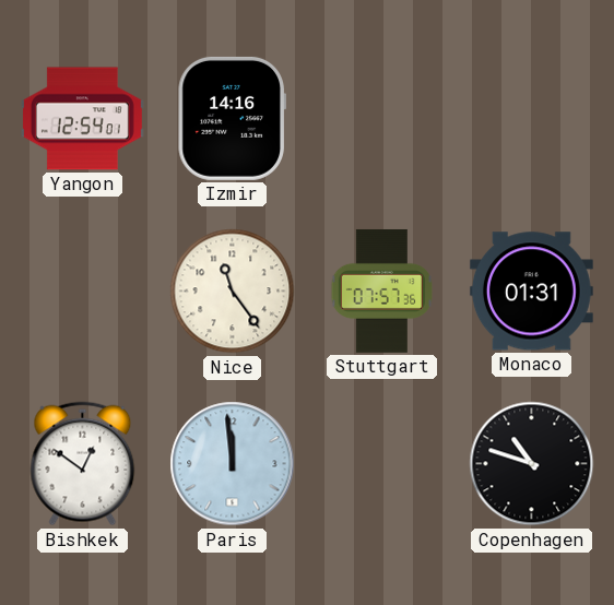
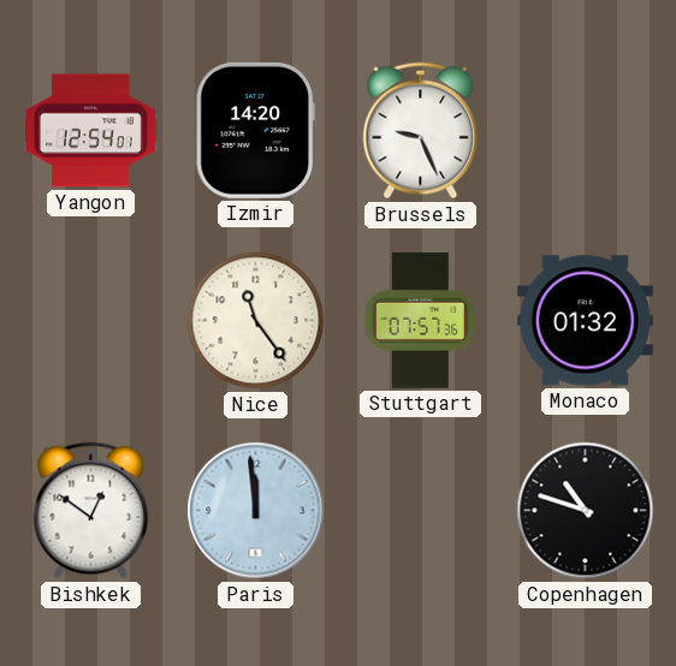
Izmir: 14:16 -> 14:20
Brussels: none -> 9:26
Monaco: 01:31 -> 01:32
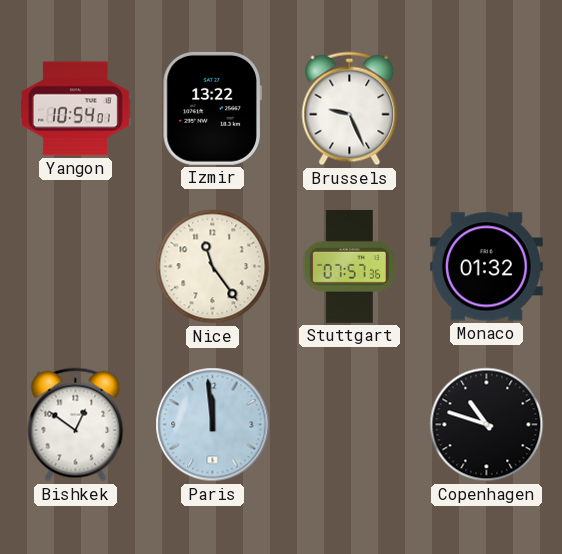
Yangon: 12:54 -> 10:54
Izmir: 14:20 -> 13:22
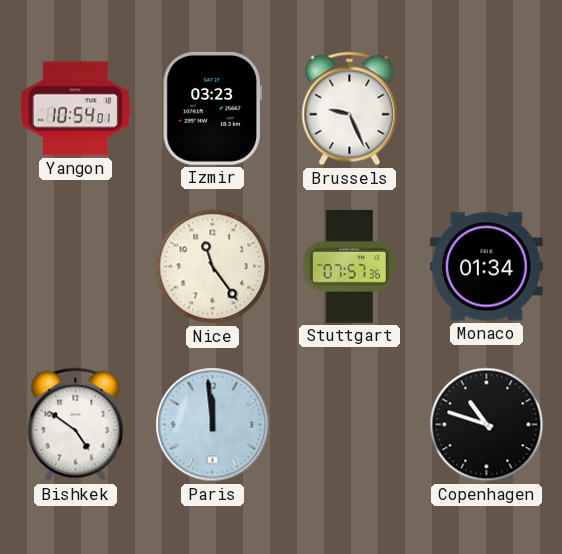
Izmir: 13:22 -> 03:23
Monaco: 01:32 -> 01:34
Bishkek: 12:51 -> 4:51
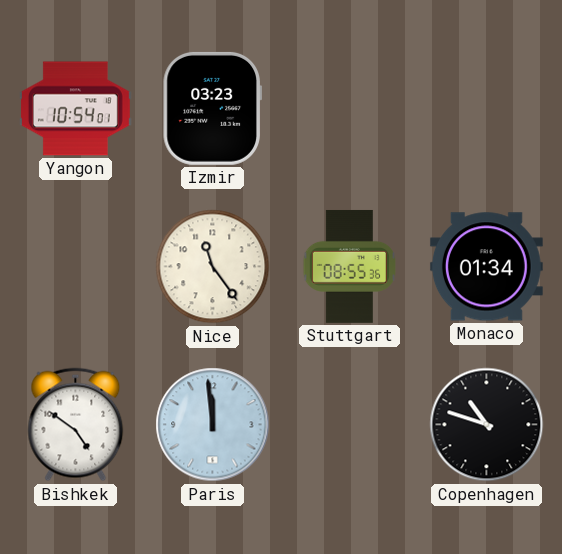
Brussels: 9:26 -> none
Stuttgart: 07:57 -> 08:55
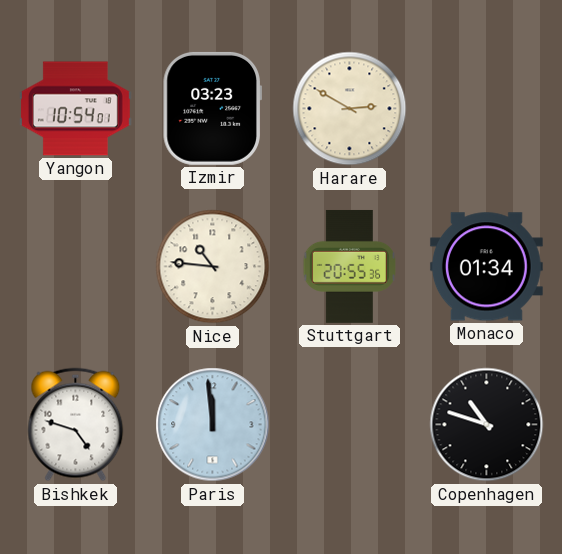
Harare: none -> 2:50
Nice: 11:24 -> 10:46
Stuttgart: 08:55 -> 20:55
Bishkek: 4:51 -> 4:48
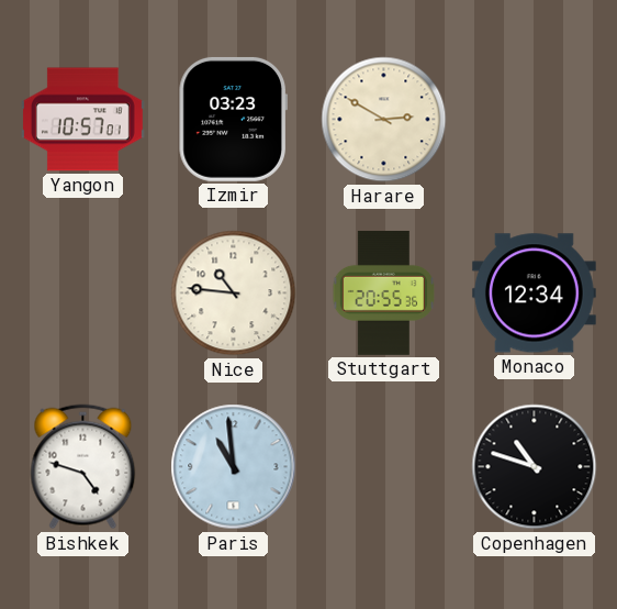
Yangon: 10:54 -> 10:57
Monaco: 01:34 -> 12:34
Paris: 11:59 -> 10:59
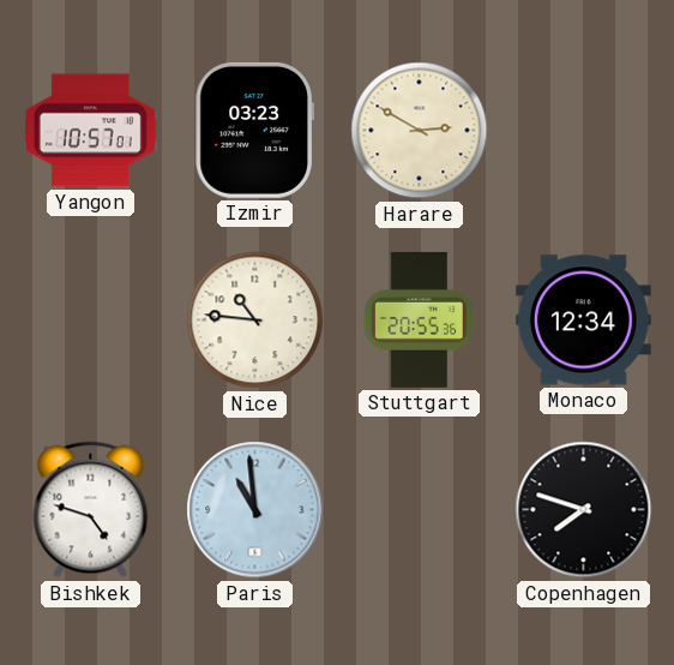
Copenhagen: 10:48 -> 7:48
